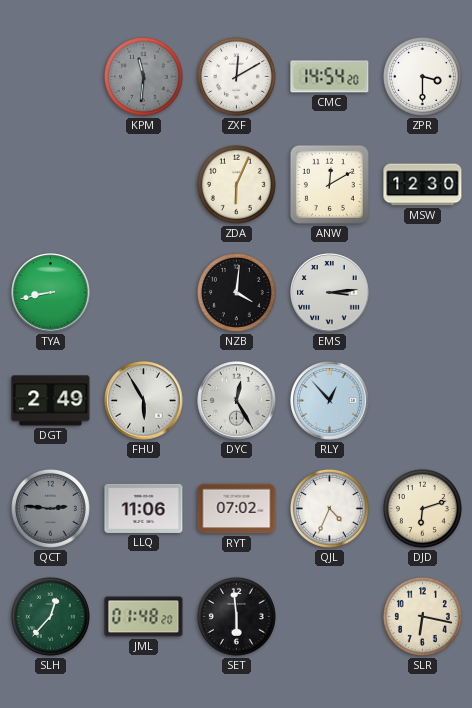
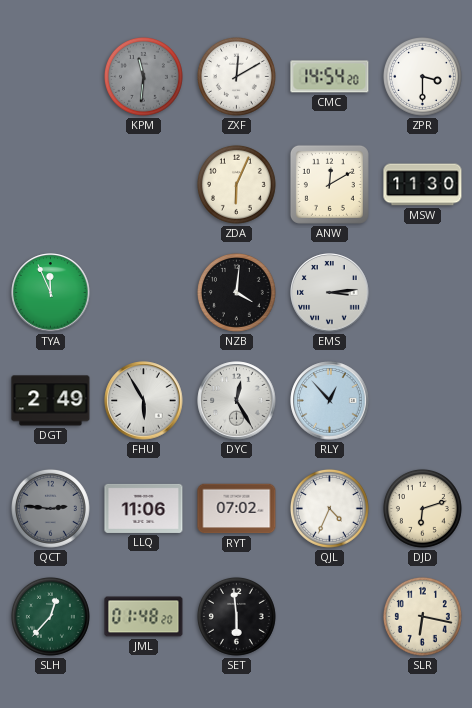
MSW: 12:30 -> 11:30
TYA: 8:43 -> 11:56
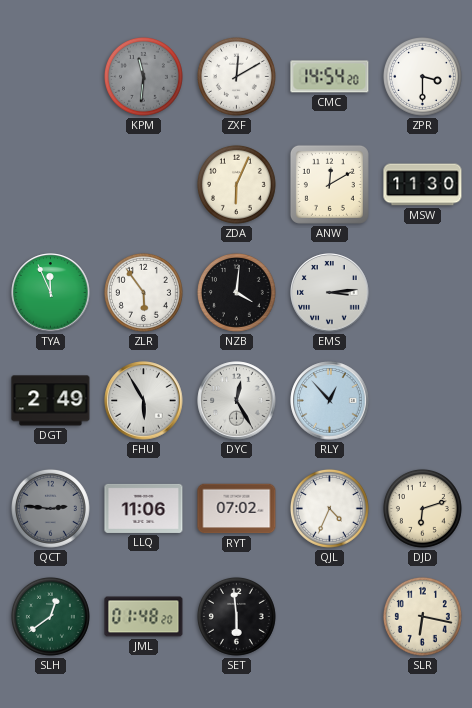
ZLR: none -> 5:54
SLH: 12:37 -> 12:39
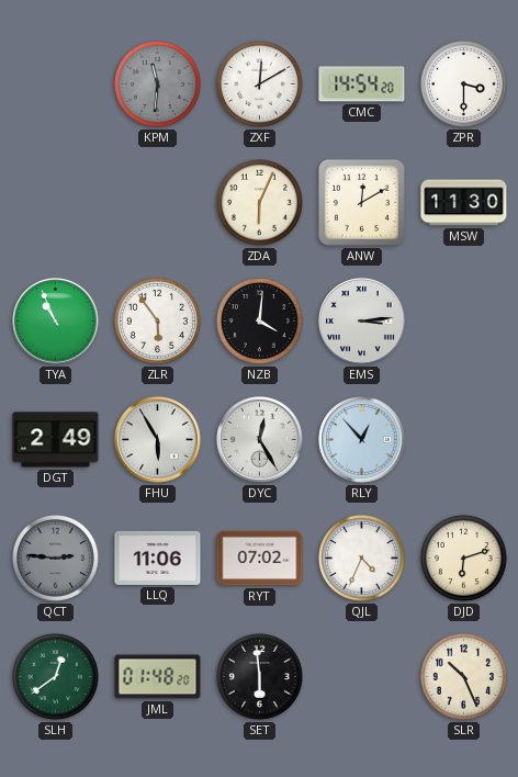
TYA: 11:56 -> 10:56
SLR: 6:17 -> 10:26
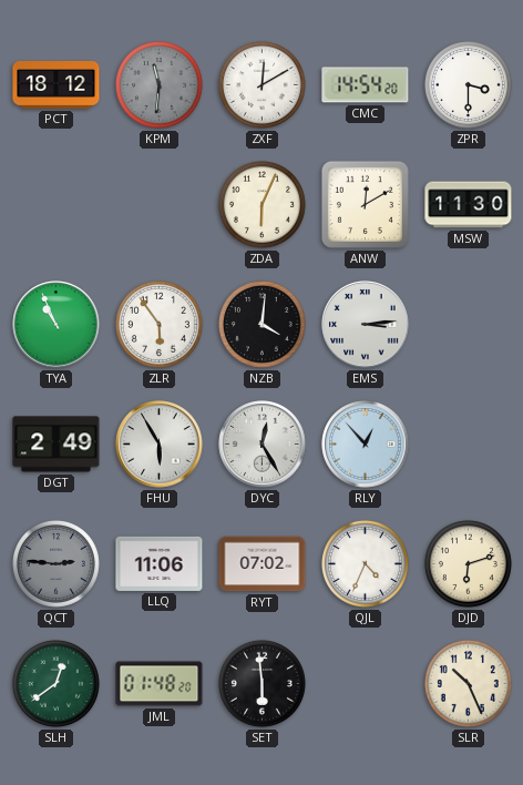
PCT: none -> 18:12
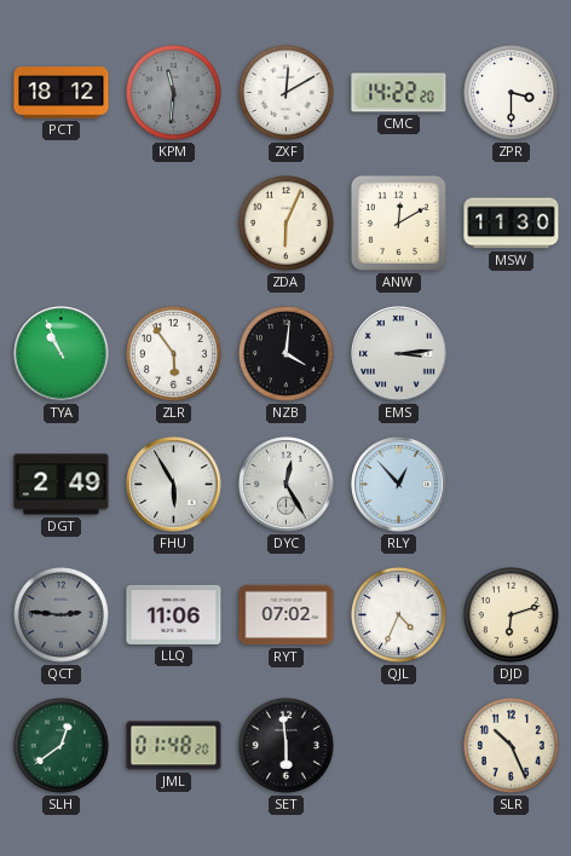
CMC: 14:54 -> 14:22
